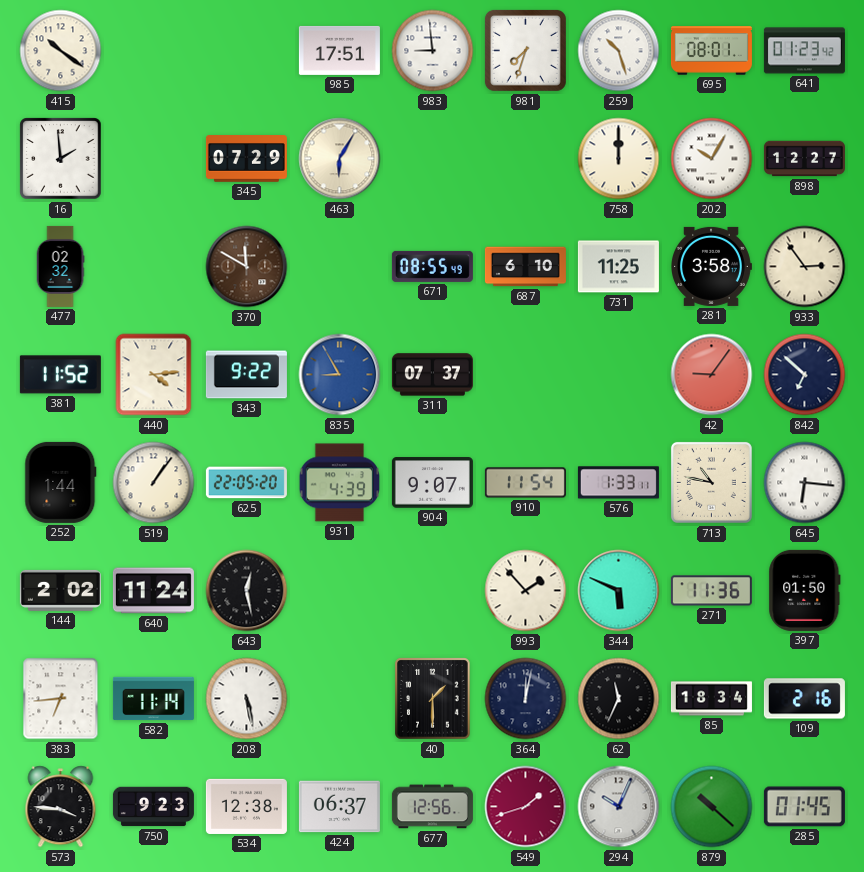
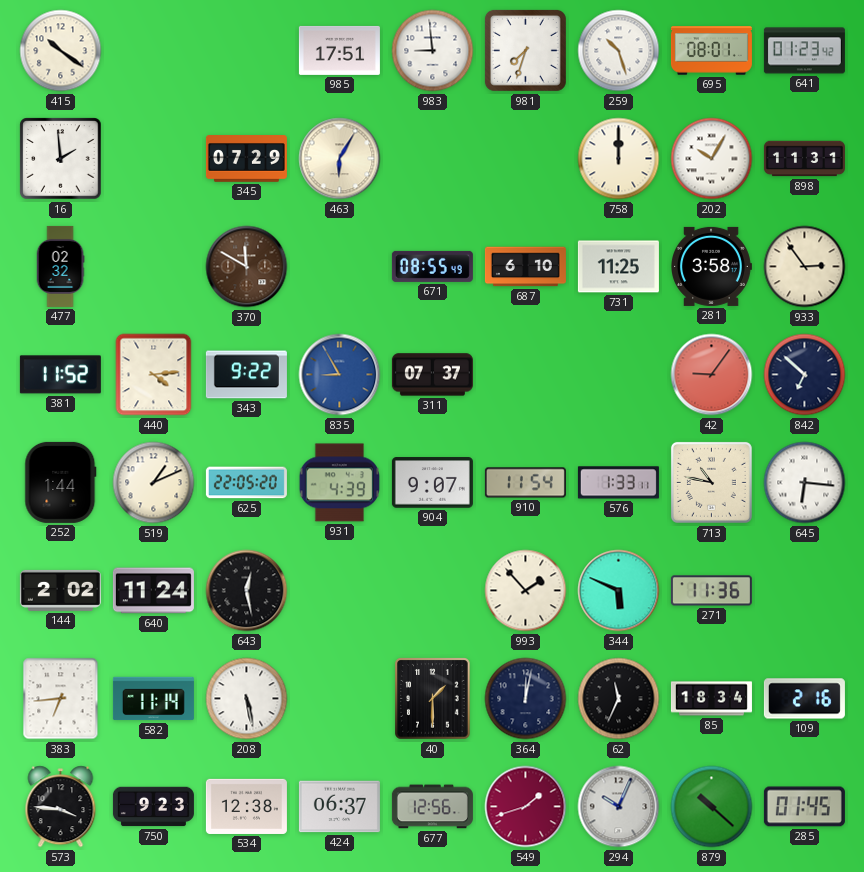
898: 12:27 -> 11:31
519: 1:06 -> 1:11
397: 01:50 -> none
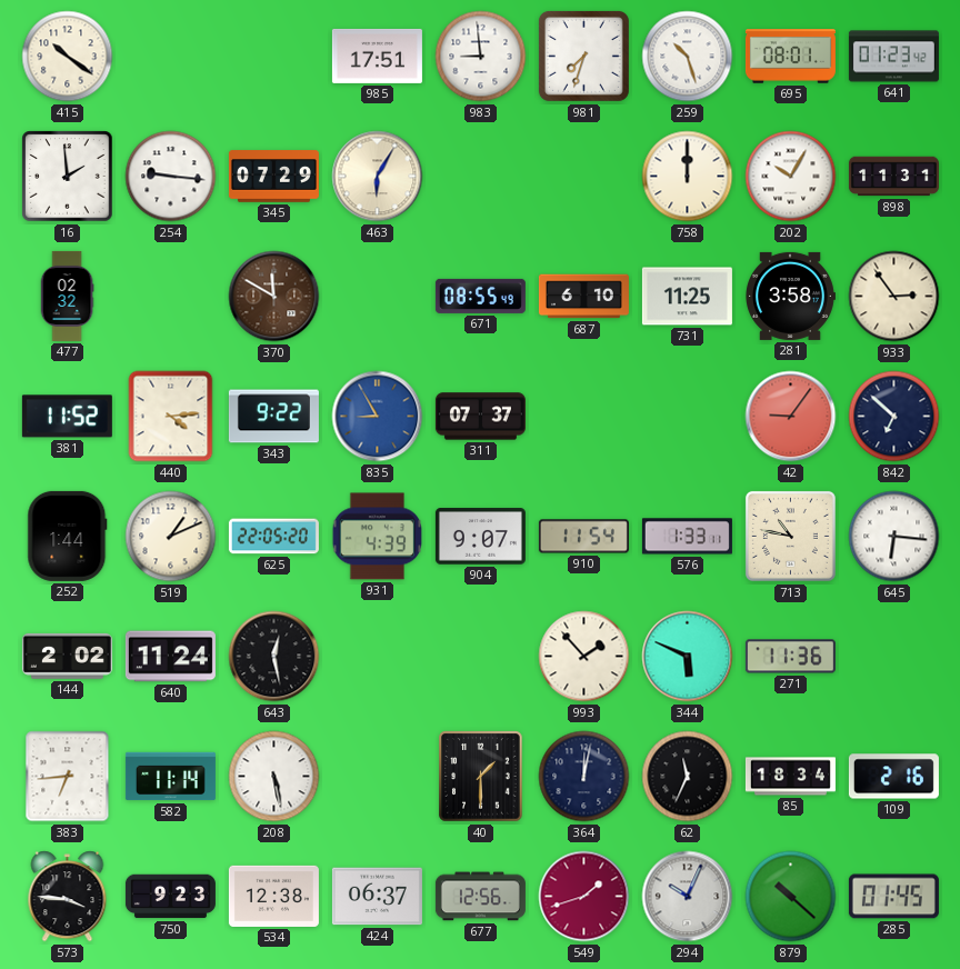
254: none -> 9:16
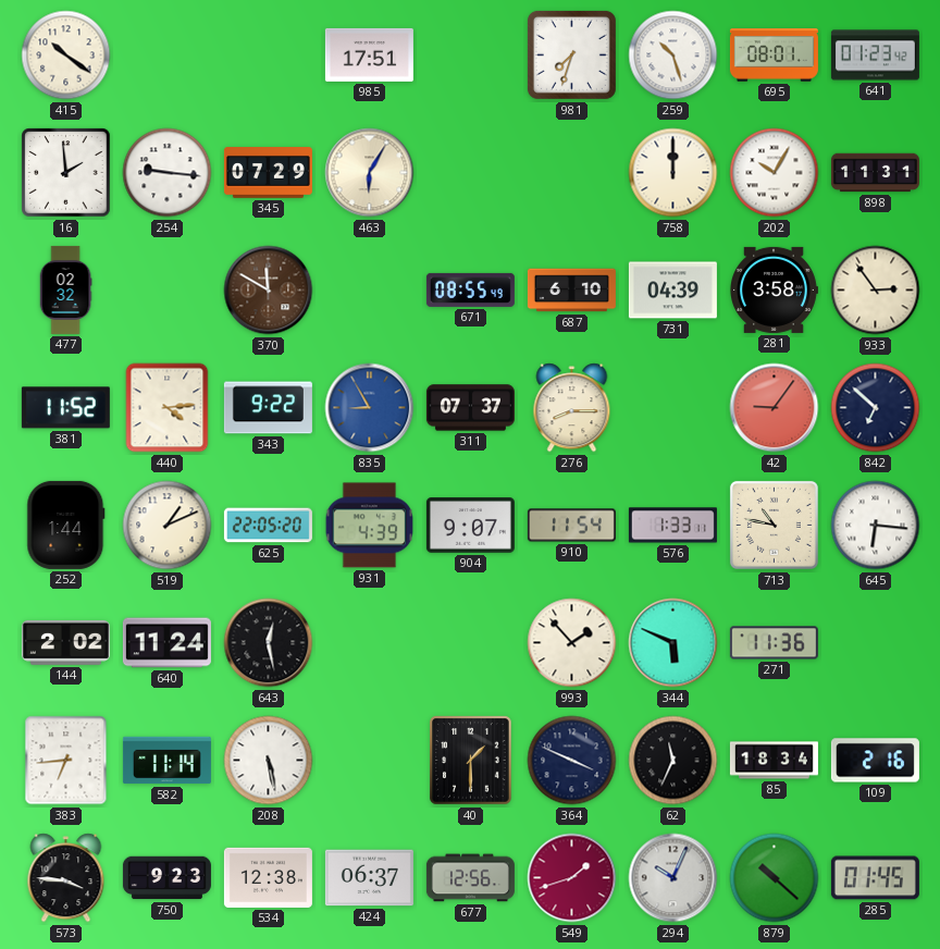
983: 8:59 -> none
731: 11:25 -> 04:39
276: none -> 8:15
364: 12:02 -> 3:49
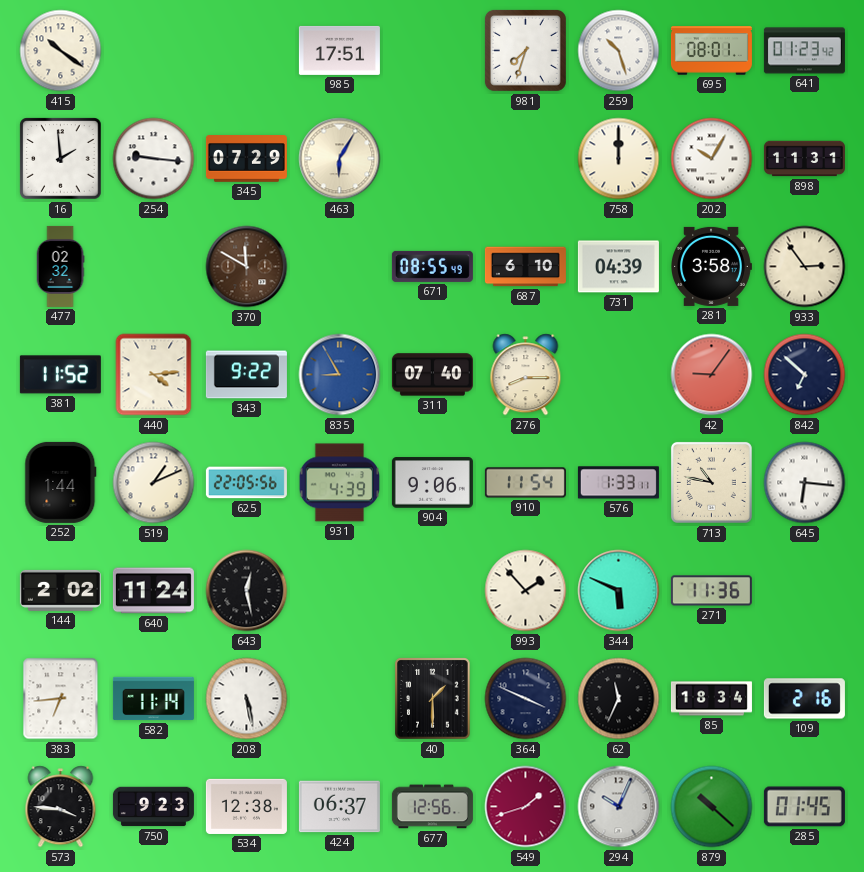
311: 07:37 -> 07:40
625: 22:05:20 -> 22:05:56
904: 9:07 -> 9:06
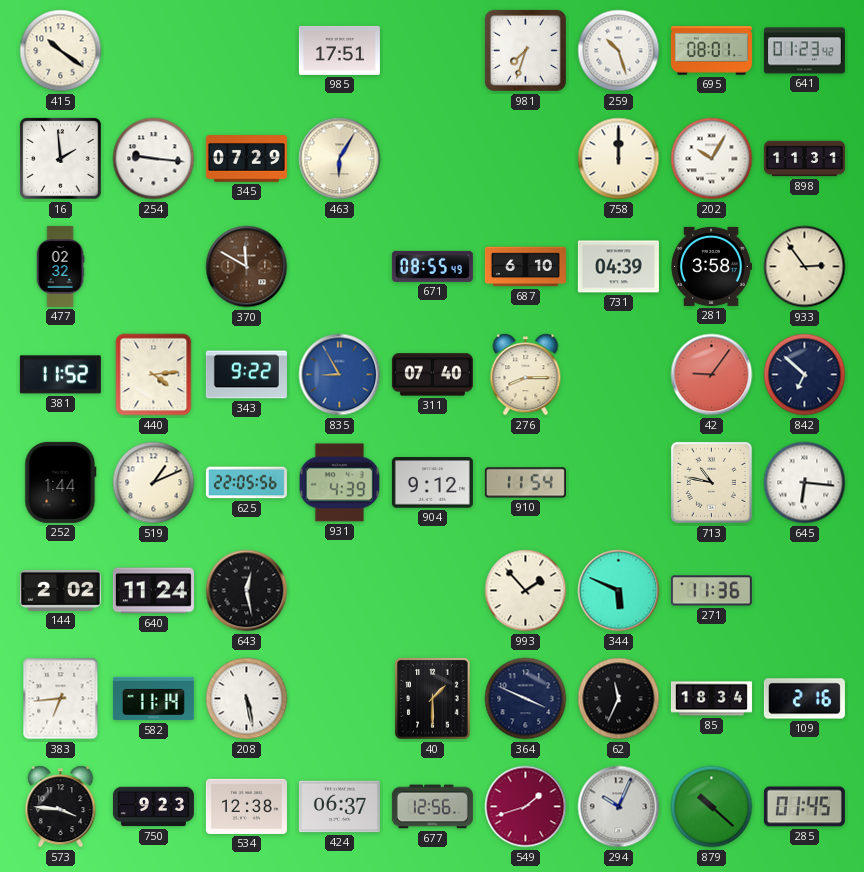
904: 9:06 -> 9:12
576: 1:33 -> none
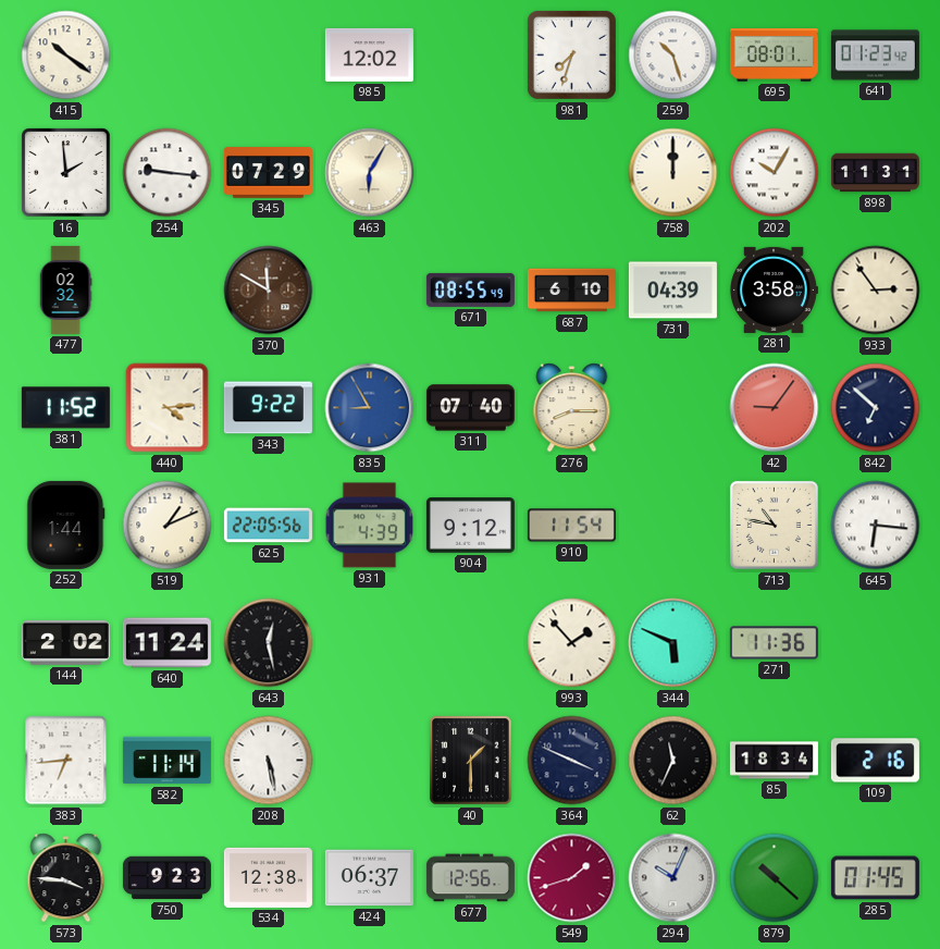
985: 17:51 -> 12:02
